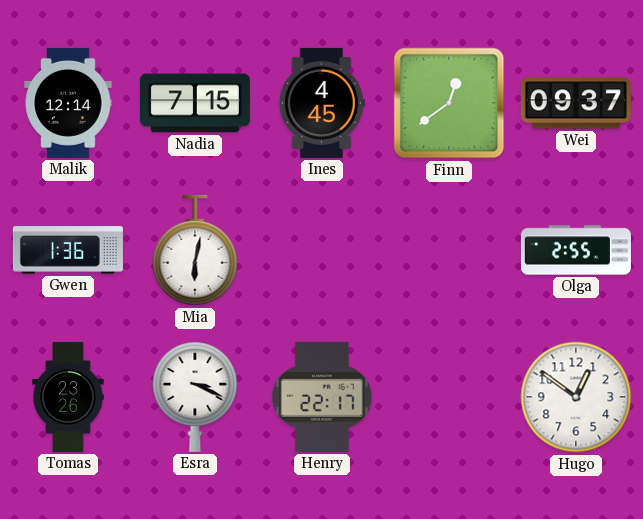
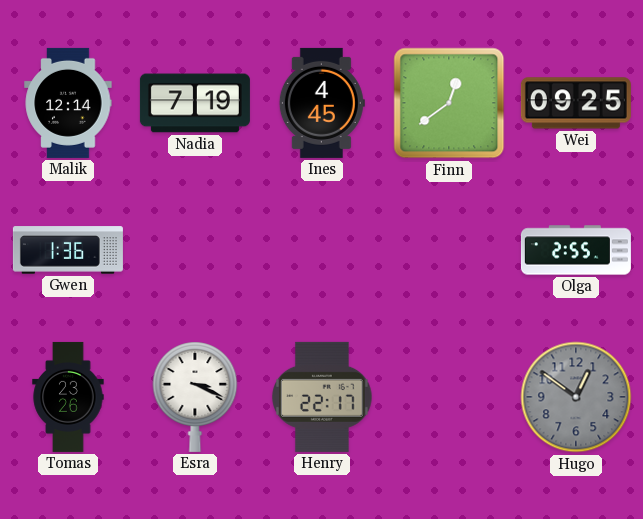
Nadia: 7:15 -> 7:19
Wei: 09:37 -> 09:25
Mia: 6:02 -> none
Hugo dial: white -> grey
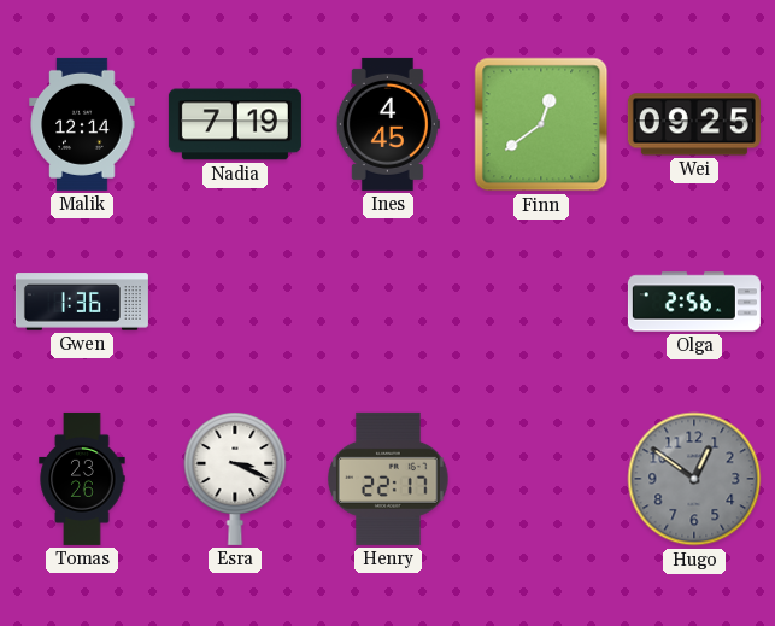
Olga: 2:55 -> 2:56
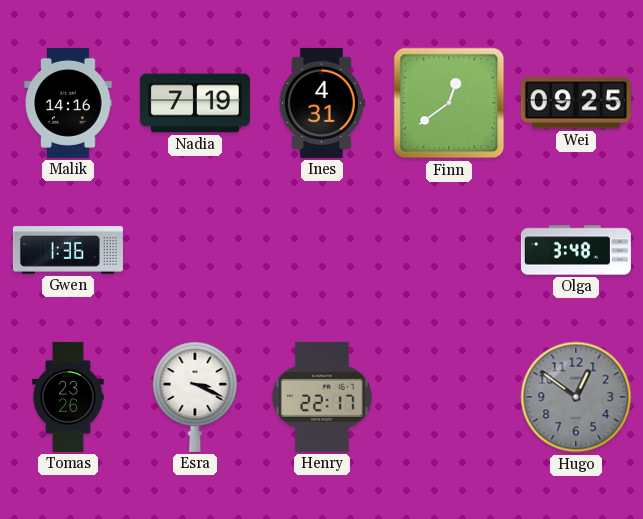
Malik: 12:14 -> 14:16
Ines: 4:45 -> 4:31
Olga: 2:56 -> 3:48
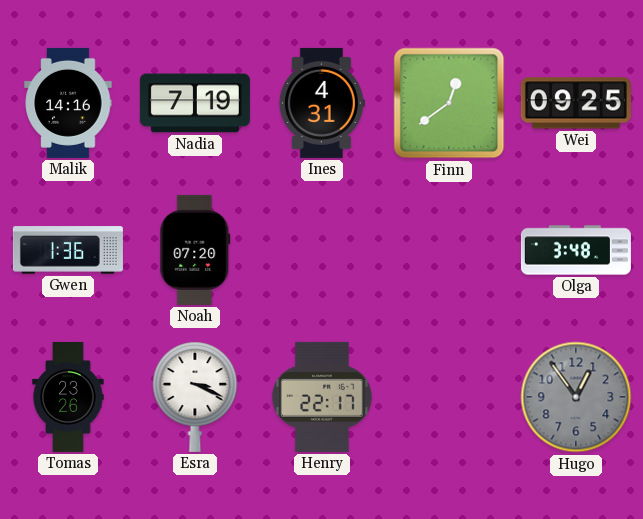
Noah: none -> 07:20
Hugo: 12:51 -> 12:54
